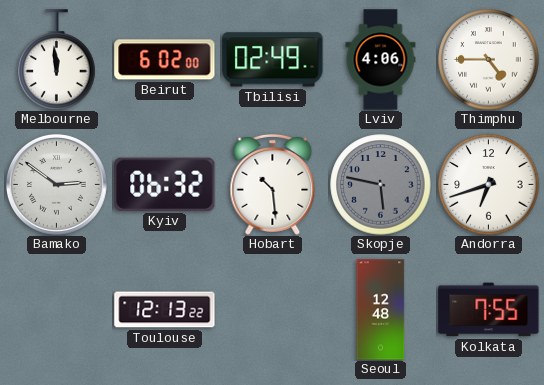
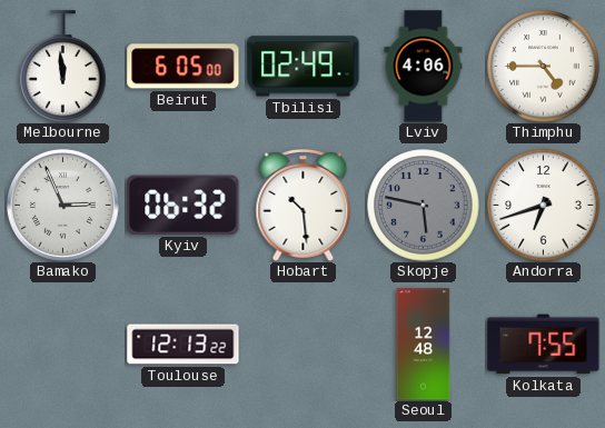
Beirut: 6:02 -> 6:05
Bamako: 2:51 -> 2:56
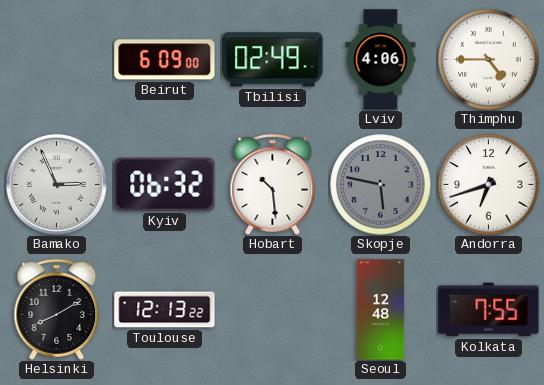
Melbourne: 11:59 -> none
Beirut: 6:05 -> 6:09
Helsinki: none -> 8:10
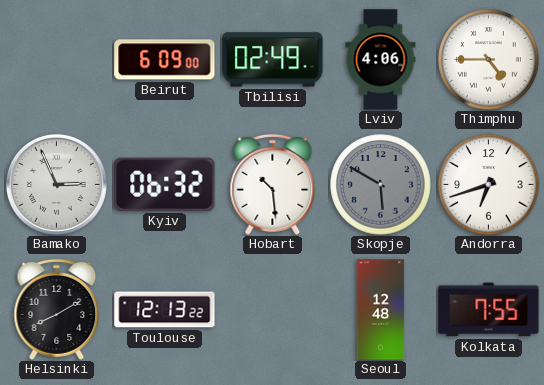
Skopje: 5:47 -> 5:50
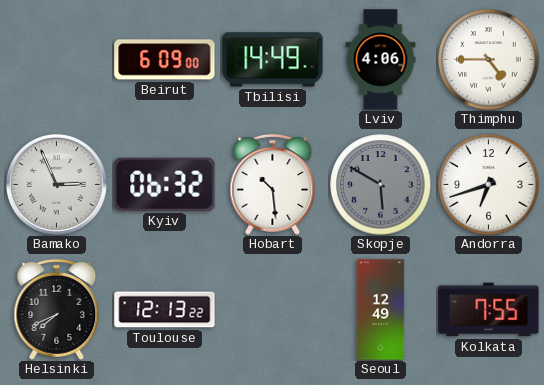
Tbilisi: 02:49 -> 14:49
Helsinki: 8:10 -> 7:41
Seoul: 12:48 -> 12:49
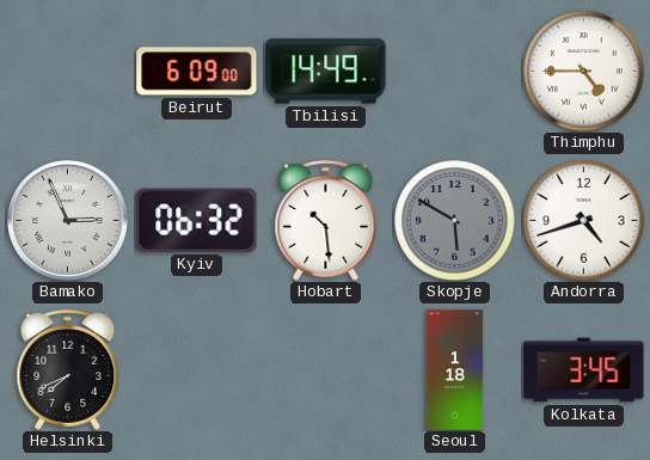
Lviv: 4:06 -> none
Andorra: 6:42 -> 4:42
Toulouse: 12:13 -> none
Seoul: 12:49 -> 1:18
Kolkata: 7:55 -> 3:45
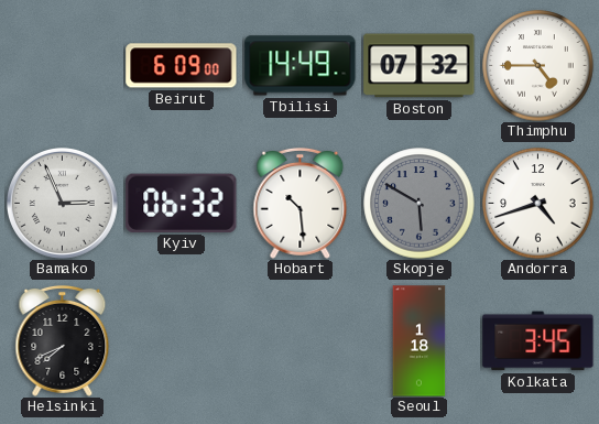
Boston: none -> 07:32
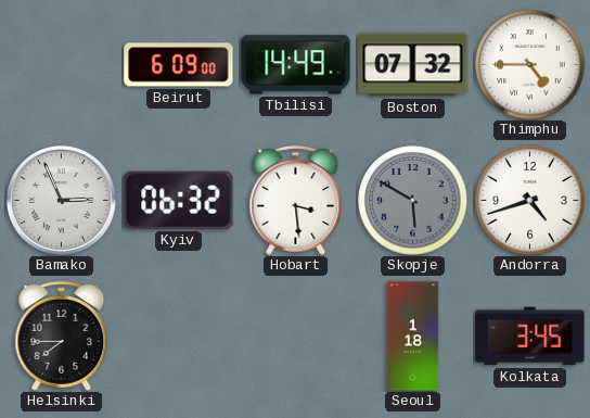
Hobart: 10:29 -> 3:29
Helsinki: 7:41 -> 7:45
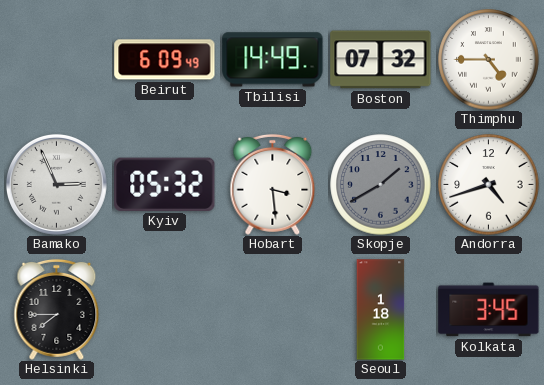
Beirut: 6:09:00 -> 6:09:49
Kyiv: 06:32 -> 05:32
Skopje: 5:50 -> 1:40
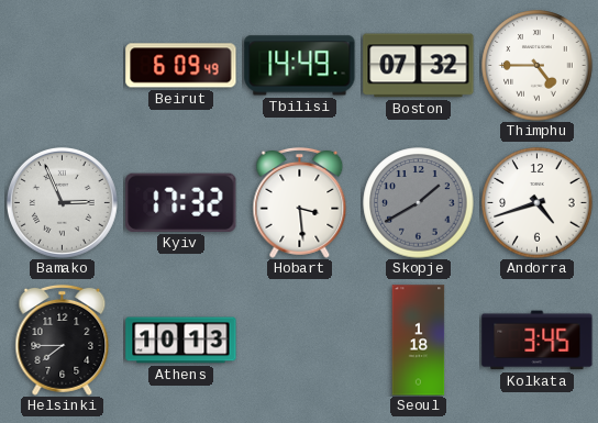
Kyiv: 05:32 -> 17:32
Athens: none -> 10:13
